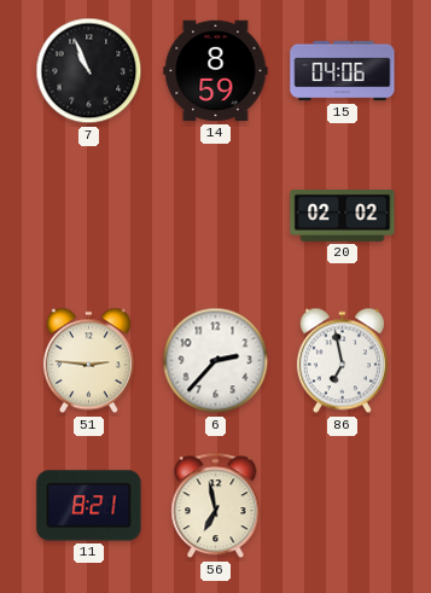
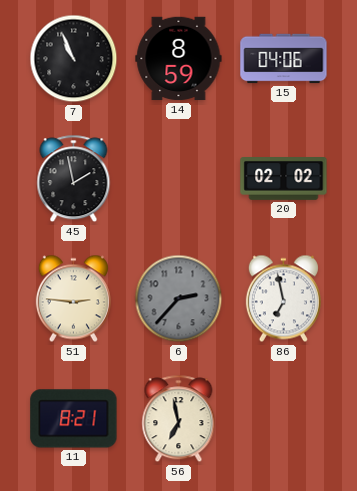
45: none -> 1:58
6 dial: white -> grey
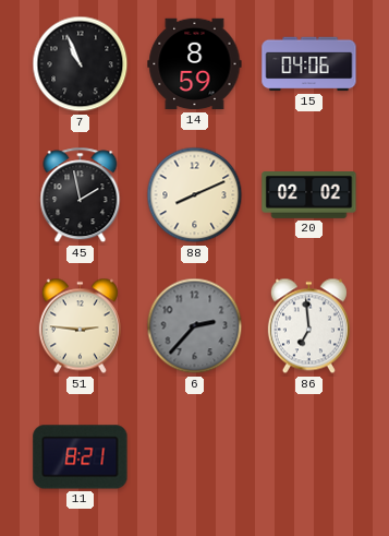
88: none -> 8:11
86: 6:58 -> 6:59
56: 6:58 -> none
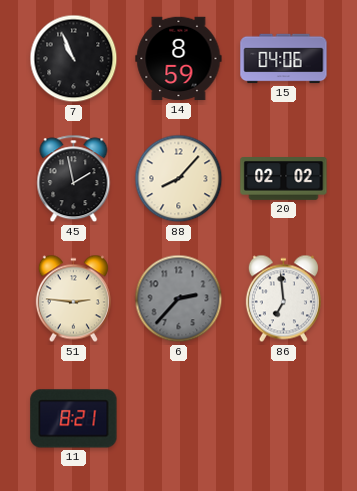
88: 8:11 -> 8:07
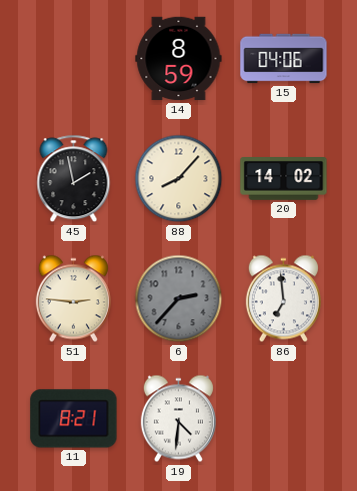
7: 10:56 -> none
20: 02:02 -> 14:02
19: none -> 4:31
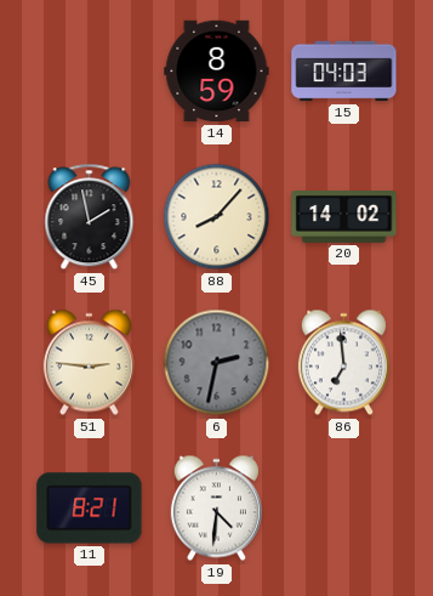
15: 04:06 -> 04:03
6: 2:37 -> 2:32
